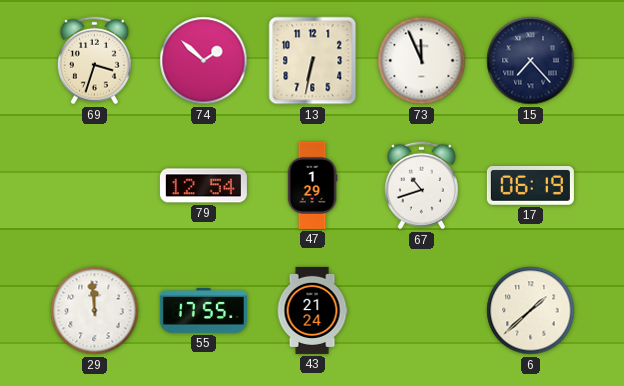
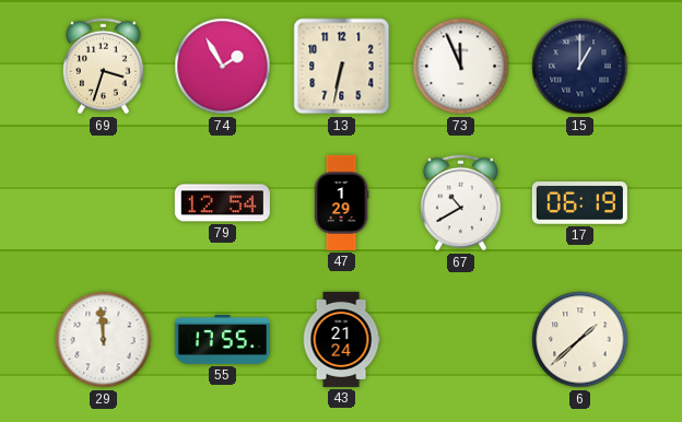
74: 1:52 -> 1:55
15: 7:23 -> 1:00
67: 10:42 -> 10:40
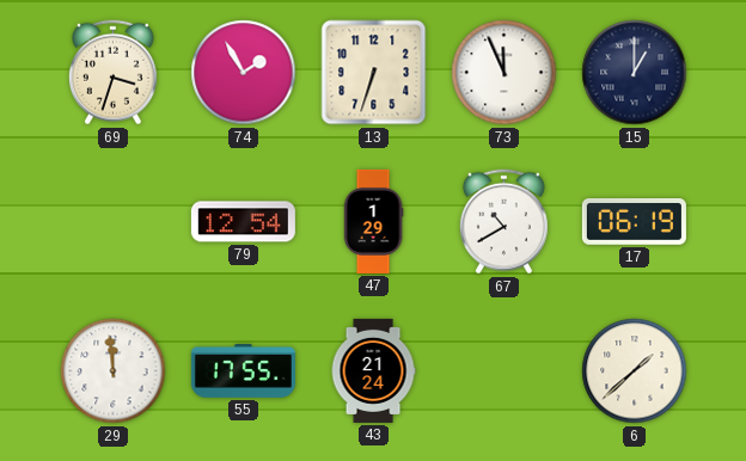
13: 6:32 -> 6:33
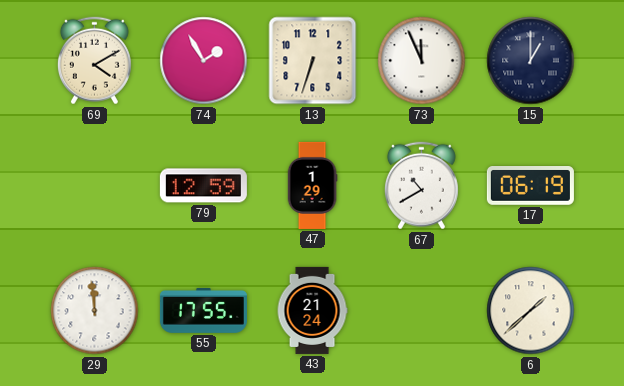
69: 3:33 -> 4:10
79: 12:54 -> 12:59
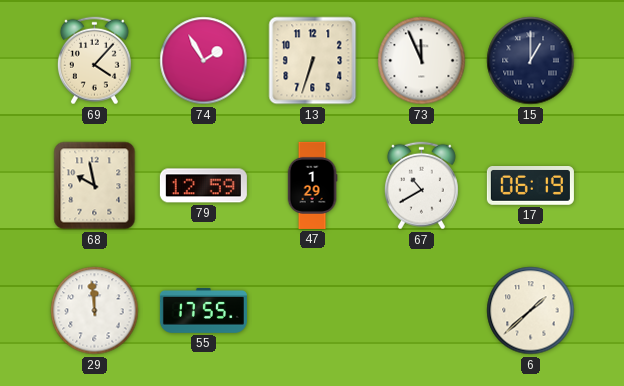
69: 4:10 -> 4:07
68: none -> 9:58
43: 21:24 -> none
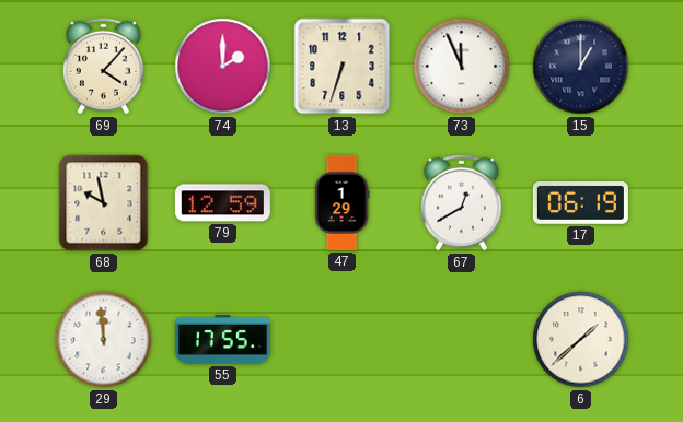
74: 1:55 -> 2:00
67: 10:40 -> 12:40
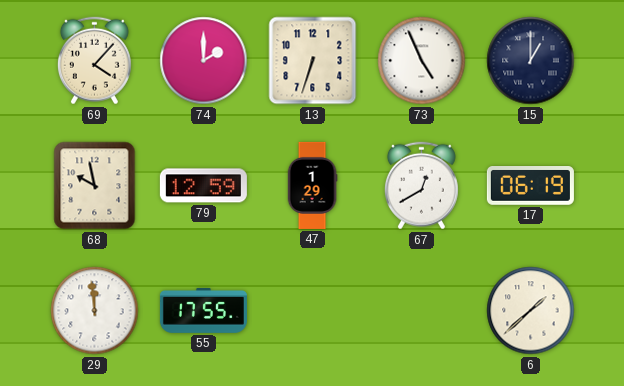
73: 11:56 -> 4:56
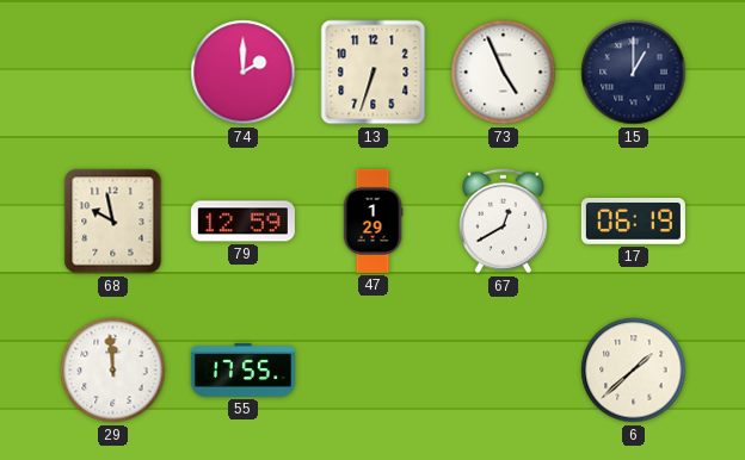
69: 4:07 -> none
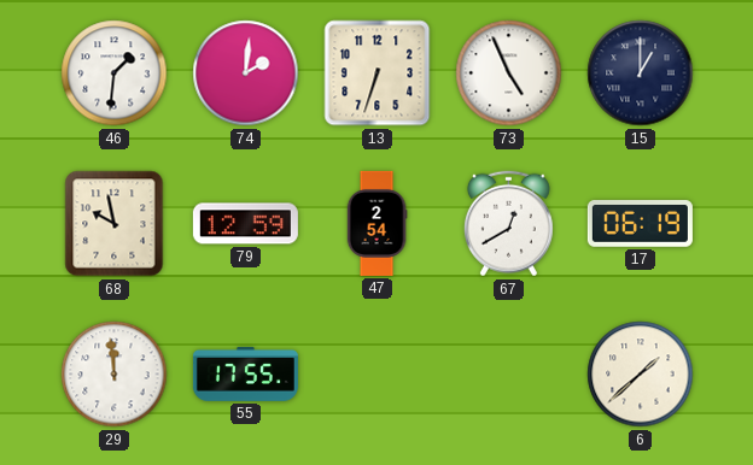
46: none -> 1:31
74: 2:00 -> 2:01
47: 1:29 -> 2:54
